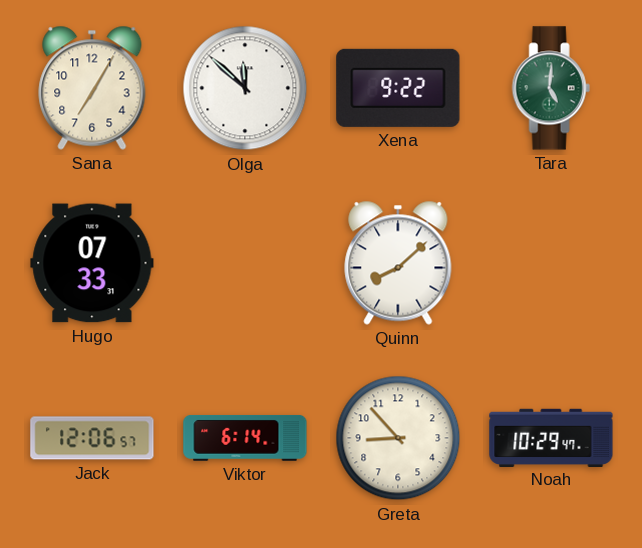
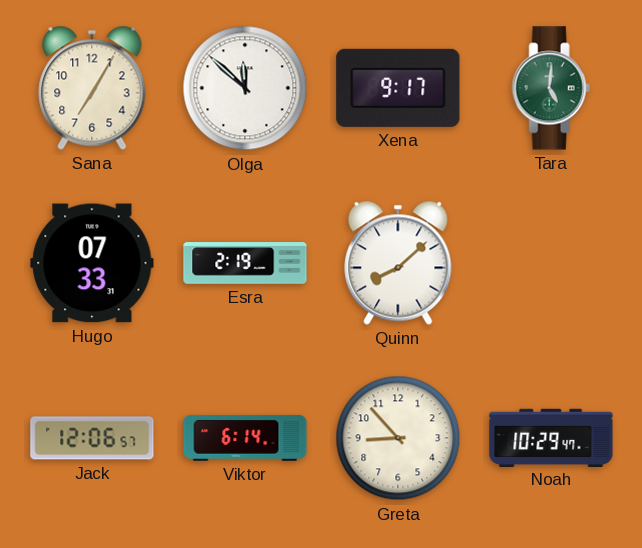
Xena: 9:22 -> 9:17
Esra: none -> 2:19
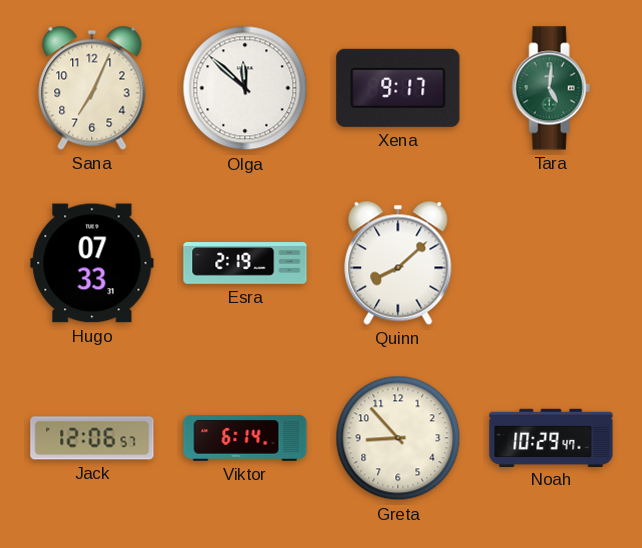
Sana: 7:05 -> 7:04
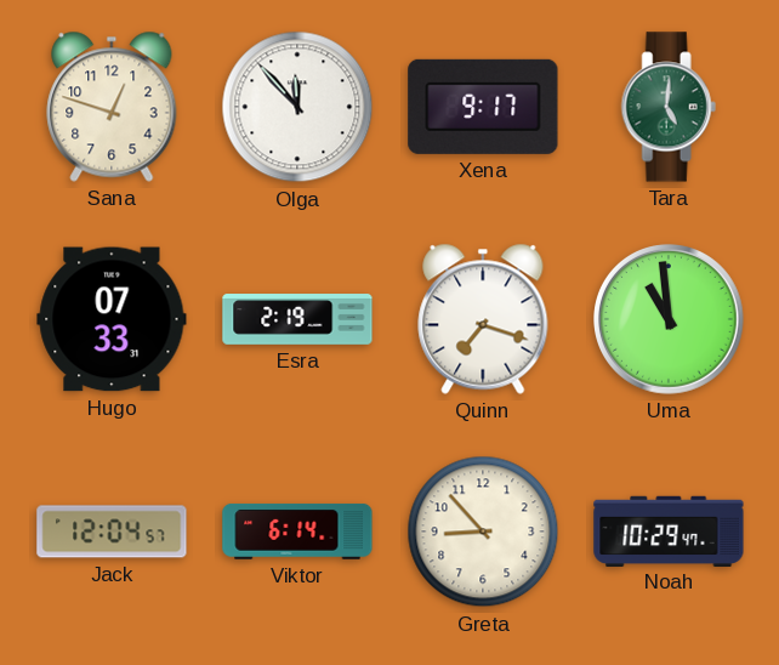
Sana: 7:04 -> 12:48
Olga: 11:52 -> 11:53
Quinn: 8:08 -> 7:18
Uma: none -> 10:59
Jack: 12:06 -> 12:04
